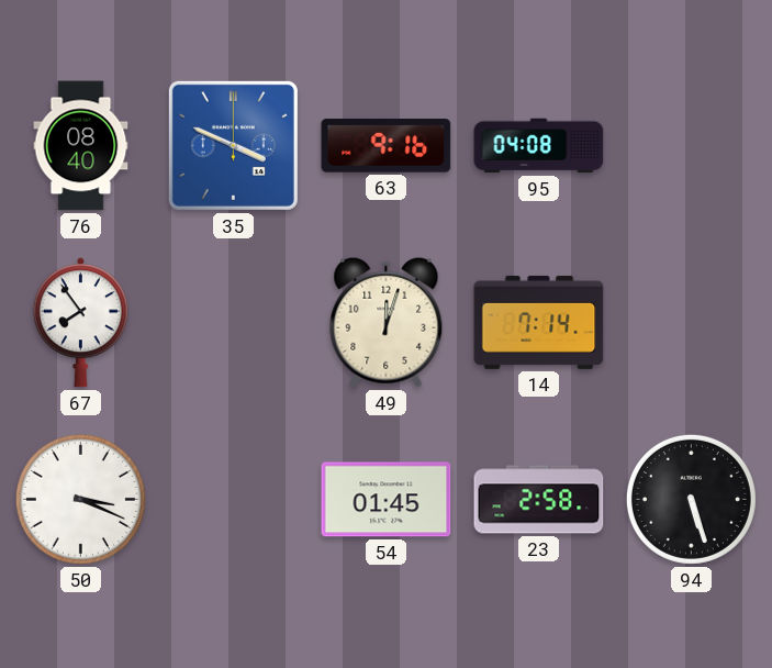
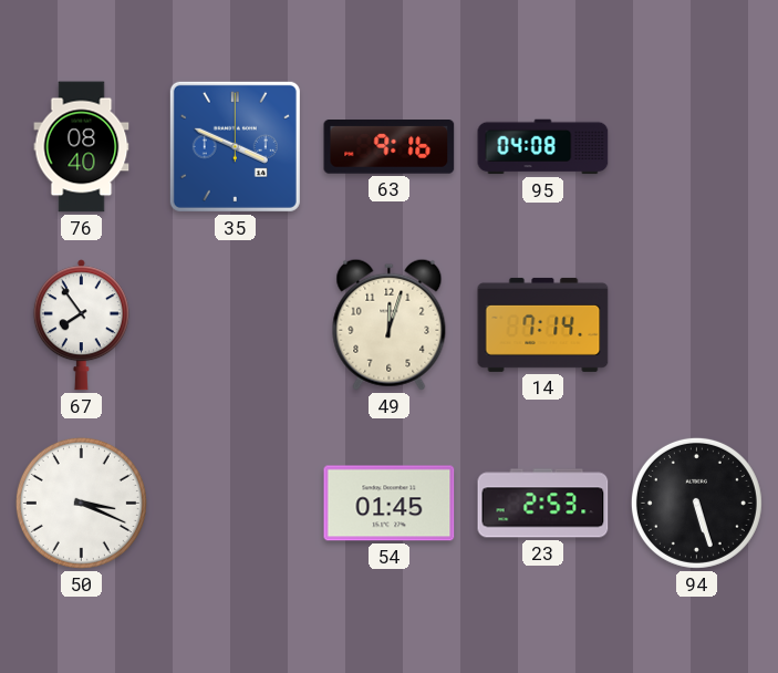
23: 2:58 -> 2:53
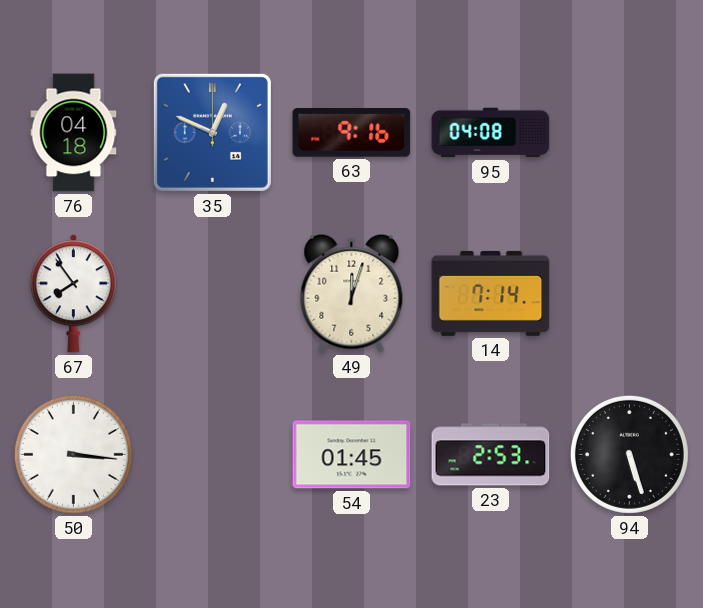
76: 08:40 -> 04:18
35: 3:49 -> 12:49
50: 3:19 -> 3:16
